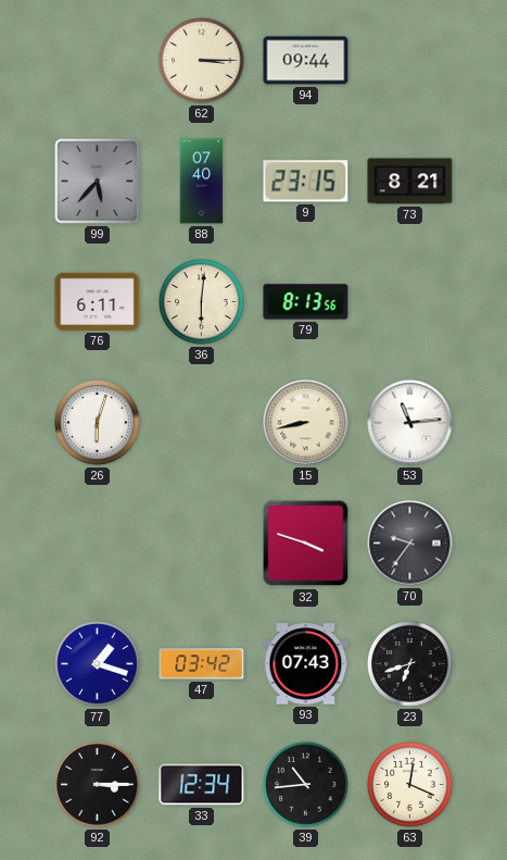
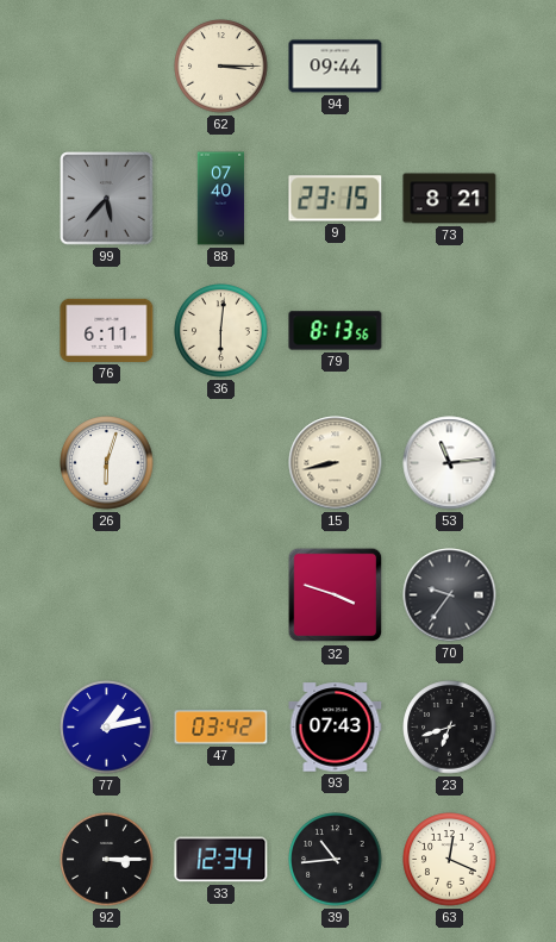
77: 1:18 -> 1:13
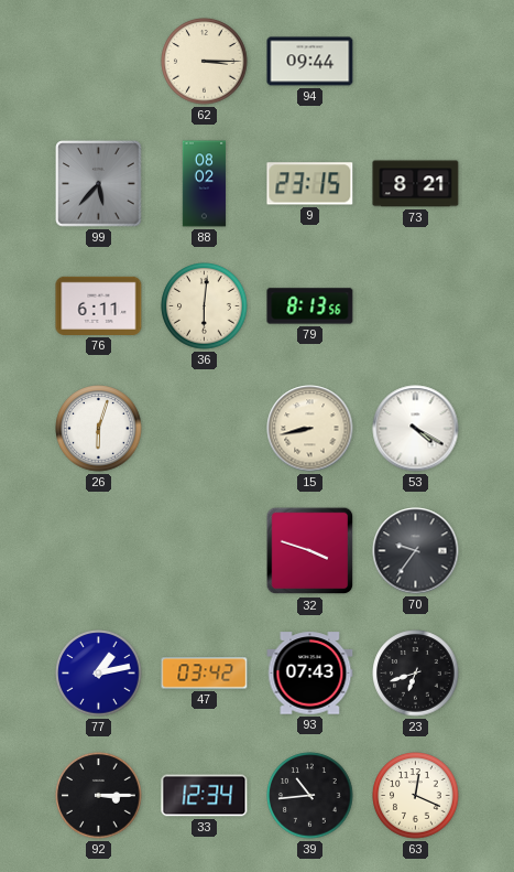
88: 07:40 -> 08:02
53: 11:14 -> 4:20
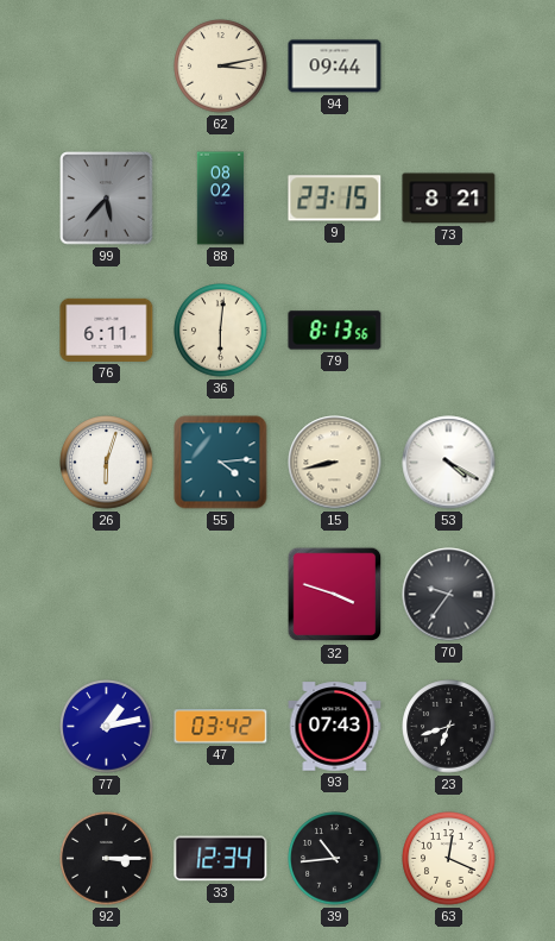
62: 3:15 -> 3:13
55: none -> 4:14
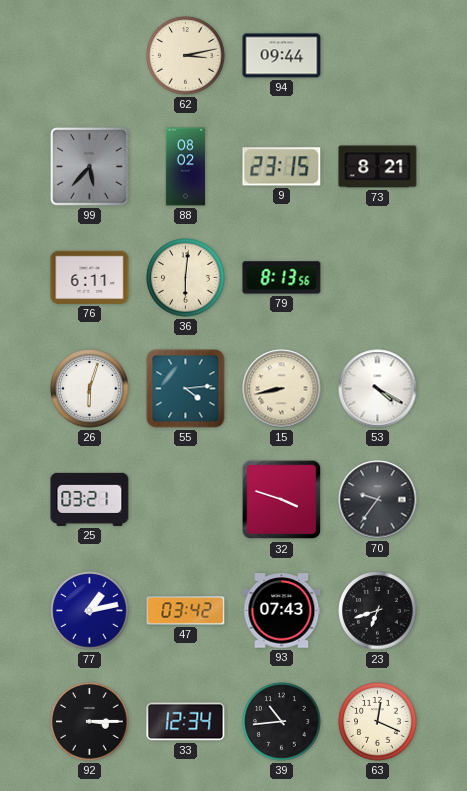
25: none -> 03:21
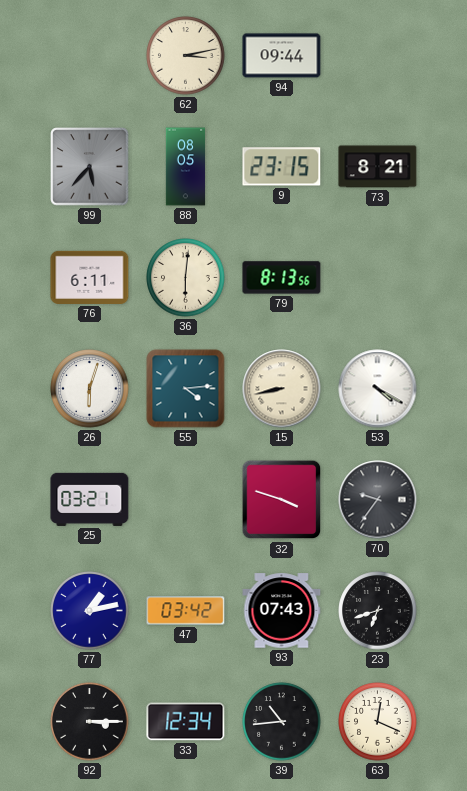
88: 08:02 -> 08:05
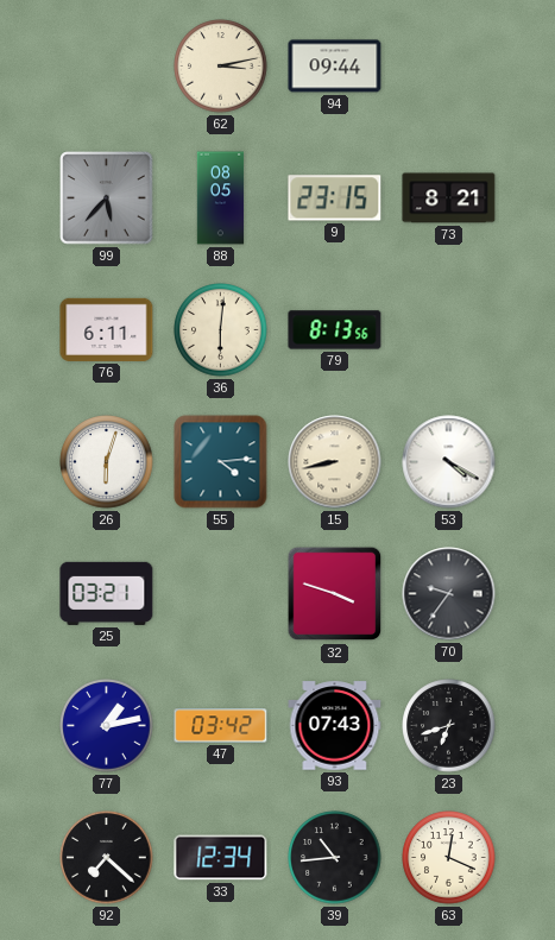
92: 3:15 -> 7:22
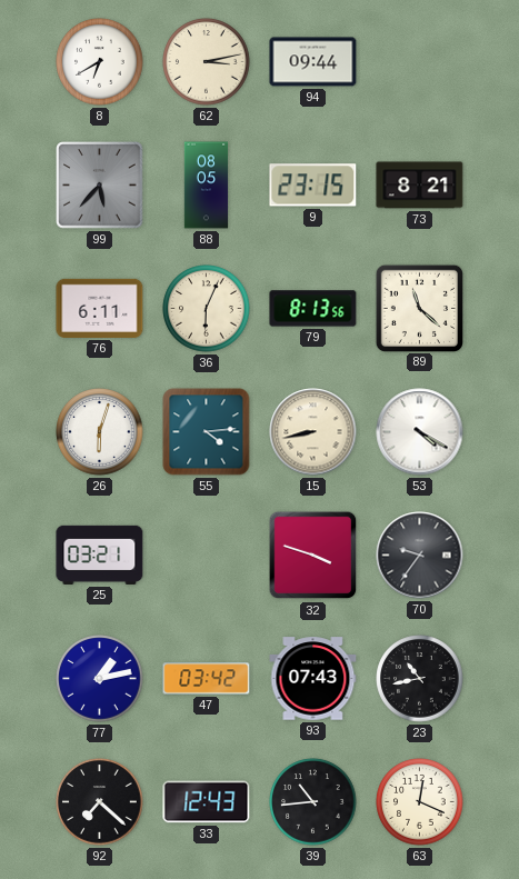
8: none -> 6:40
36: 6:01 -> 6:04
89: none -> 11:22
23: 6:42 -> 10:43
33: 12:34 -> 12:43
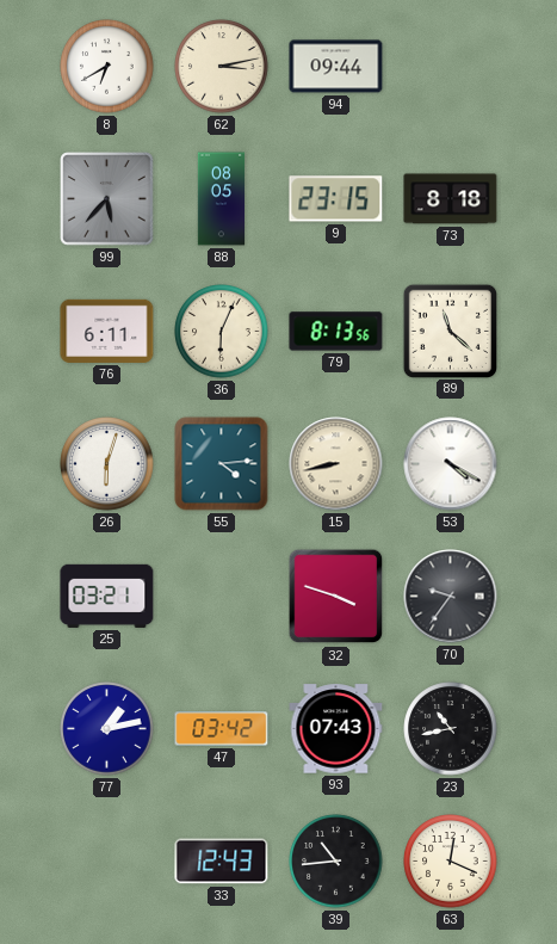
73: 8:21 -> 8:18
92: 7:22 -> none
